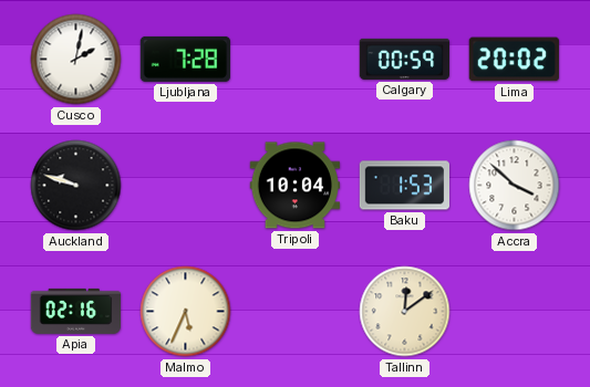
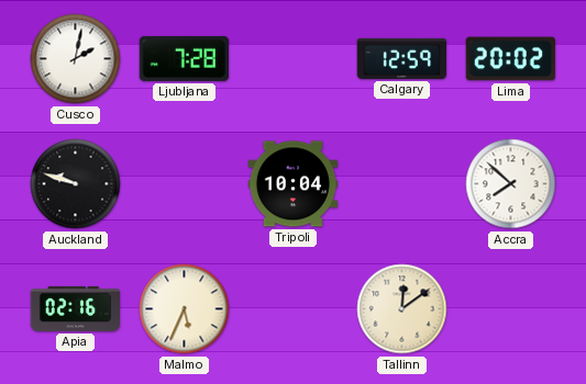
Calgary: 00:59 -> 12:59
Baku: 1:53 -> none
Accra: 3:52 -> 7:52
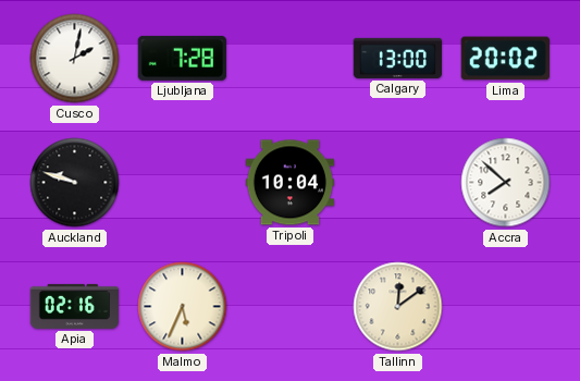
Calgary: 12:59 -> 13:00
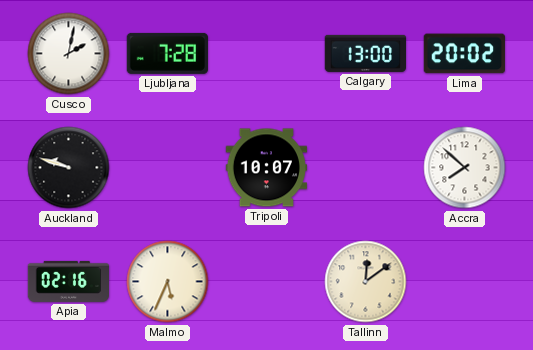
Tripoli: 10:04 -> 10:07
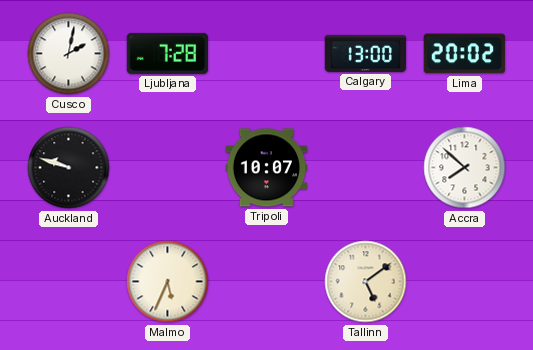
Apia: 02:16 -> none
Tallinn: 12:09 -> 5:09
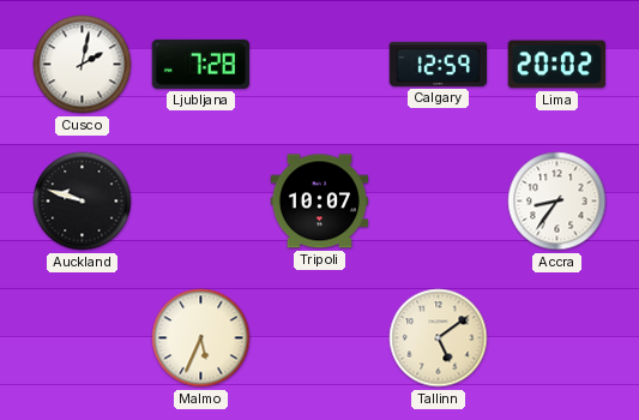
Calgary: 13:00 -> 12:59
Accra: 7:52 -> 8:36
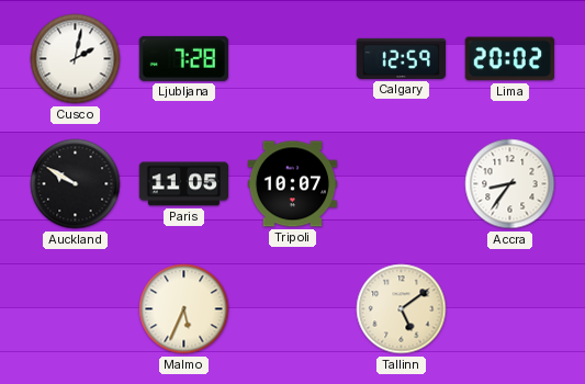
Auckland: 9:48 -> 9:50
Paris: none -> 11:05
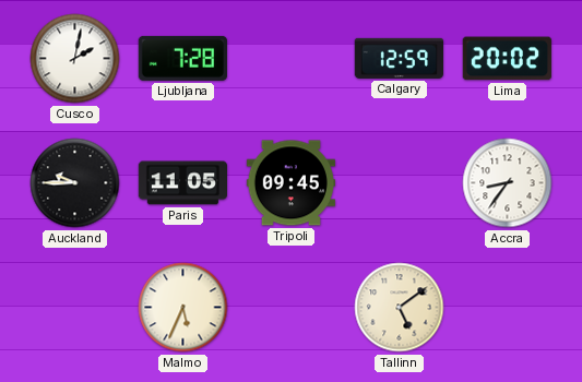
Auckland: 9:50 -> 9:45
Tripoli: 10:07 -> 09:45
